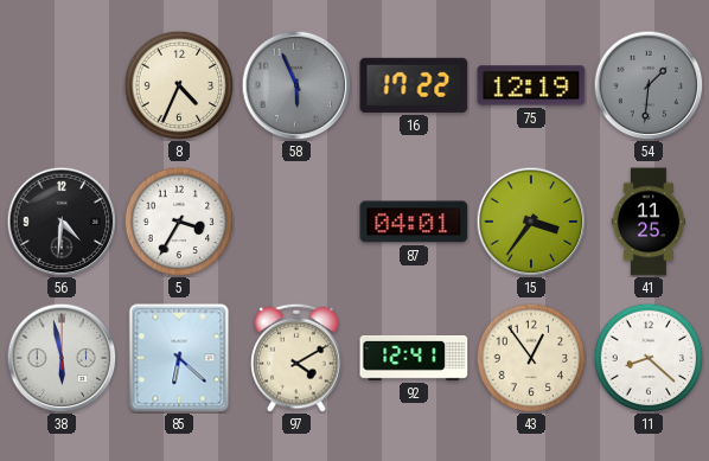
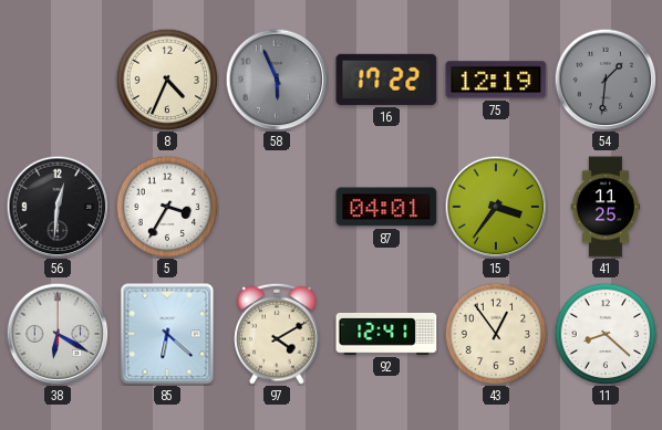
56: 4:31 -> 12:31
38: 5:58 -> 6:20
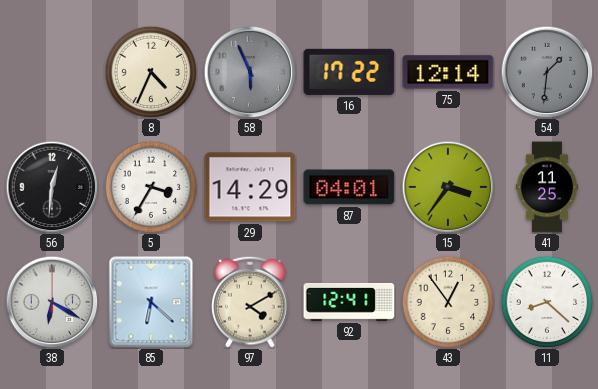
75: 12:19 -> 12:14
29: none -> 14:29
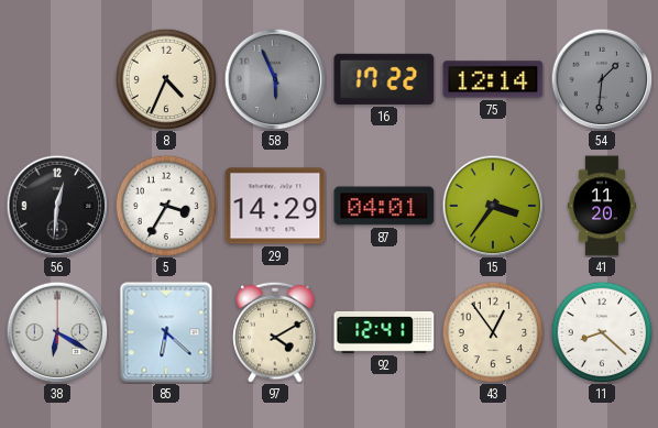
41: 11:25 -> 11:20
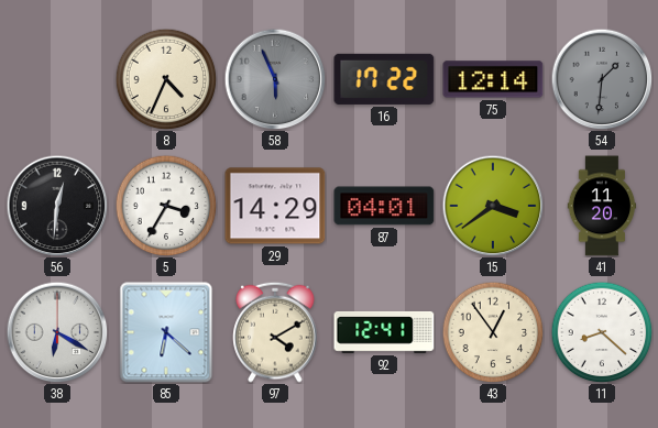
15: 3:36 -> 3:39
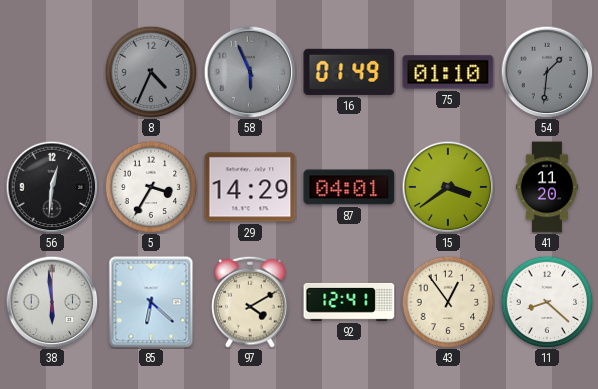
8 dial: cream -> grey
16: 17:22 -> 01:49
75: 12:14 -> 01:10
38: 6:20 -> 5:59
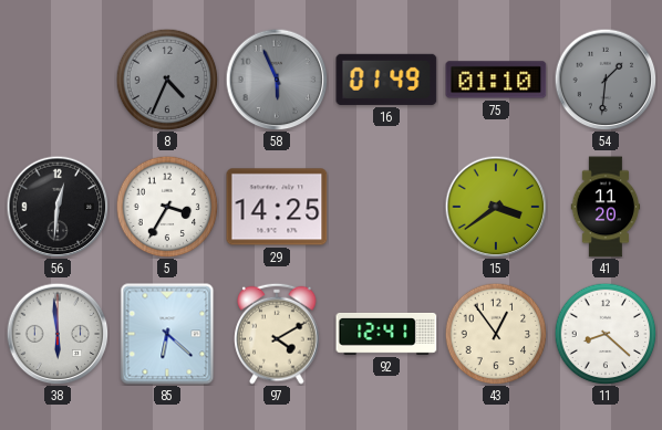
29: 14:29 -> 14:25
87: 04:01 -> none
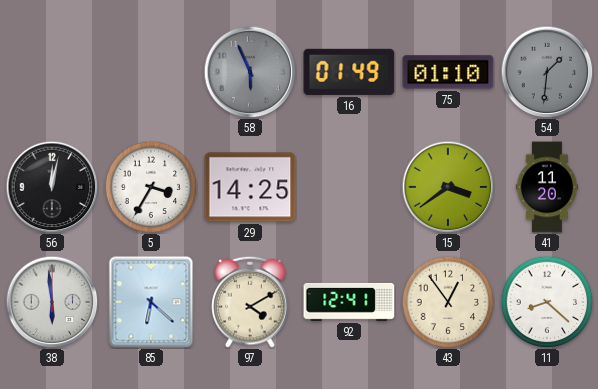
8: 4:34 -> none
56: 12:31 -> 12:02
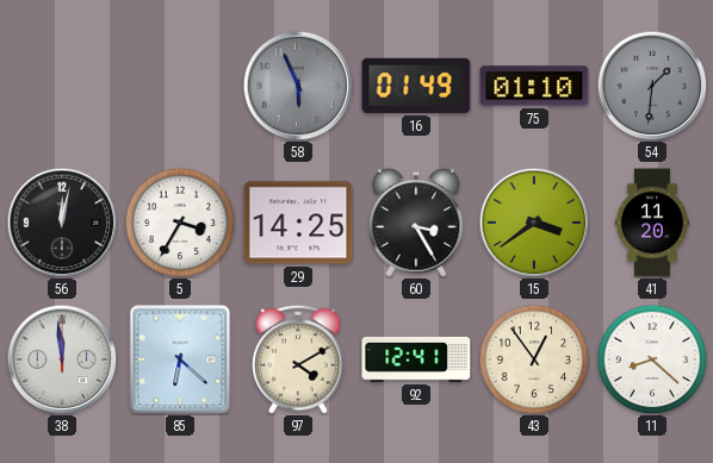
60: none -> 3:25
38: 5:59 -> 11:59
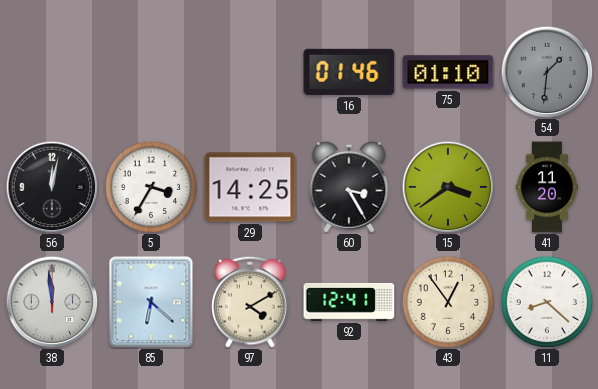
58: 5:56 -> none
16: 01:49 -> 01:46
